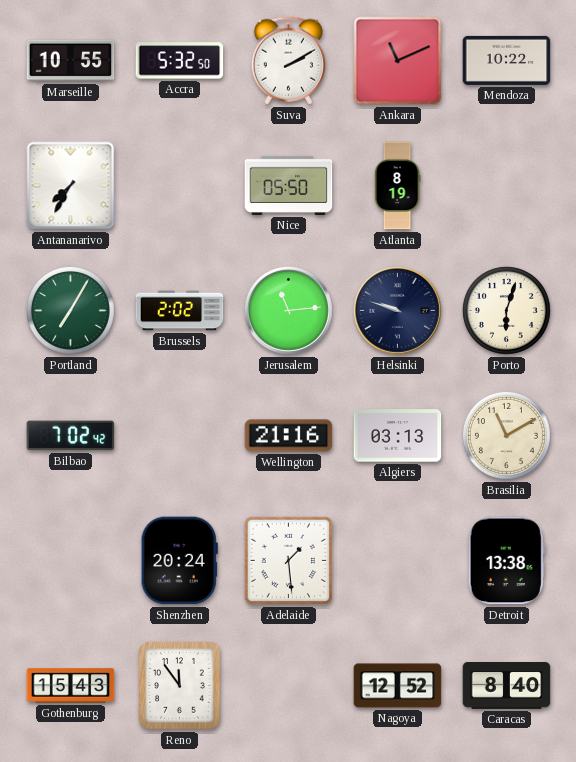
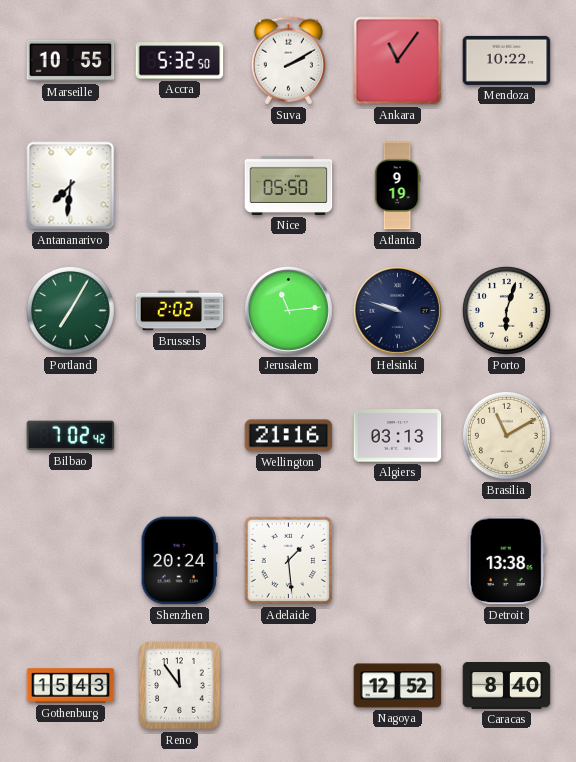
Ankara: 11:11 -> 11:06
Antananarivo: 7:35 -> 7:31
Atlanta: 8:19 -> 9:19
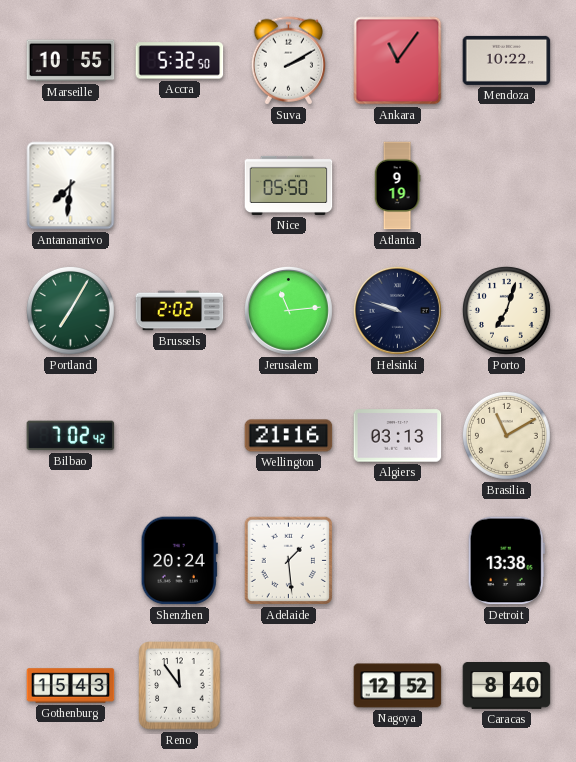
Porto: 6:03 -> 7:03
